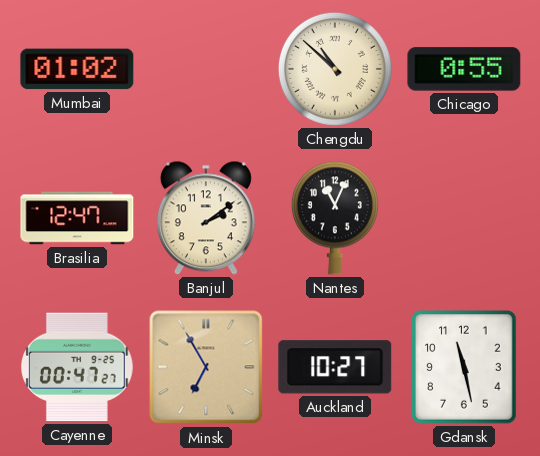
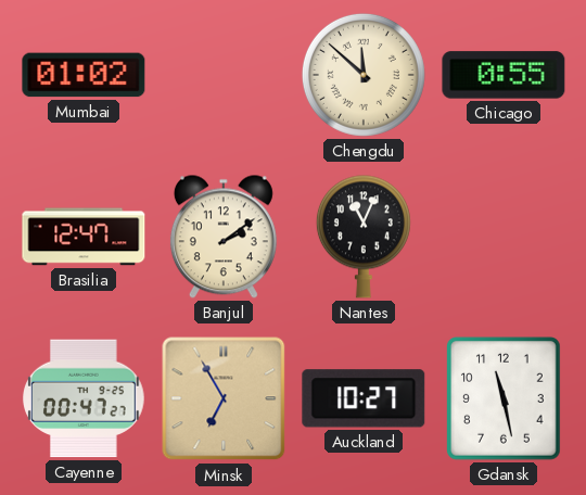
Chengdu: 10:52 -> 11:52
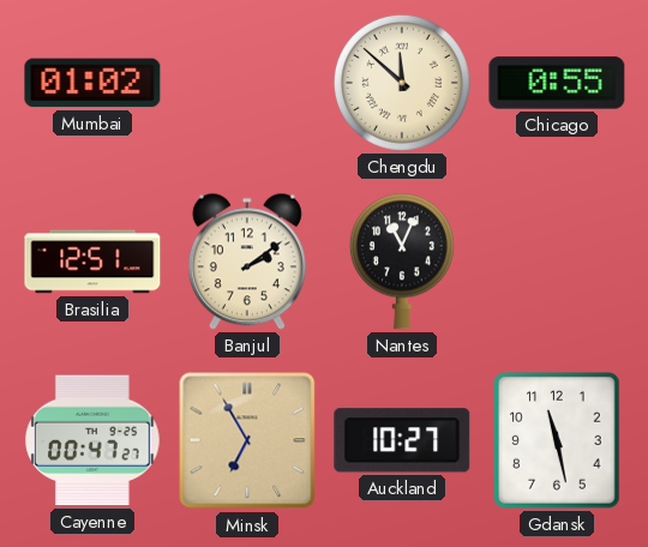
Brasilia: 12:47 -> 12:51
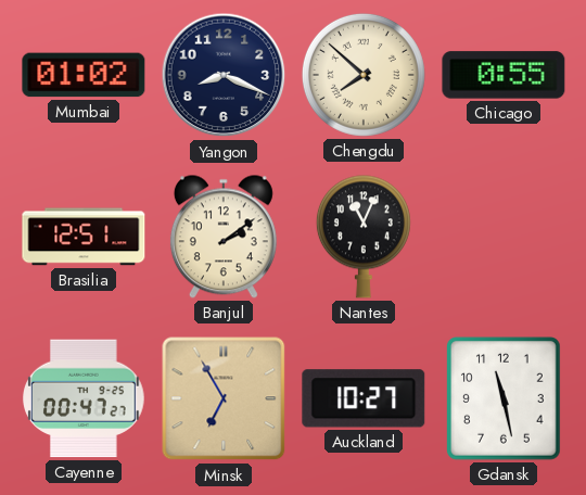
Yangon: none -> 8:19
Chengdu: 11:52 -> 7:52
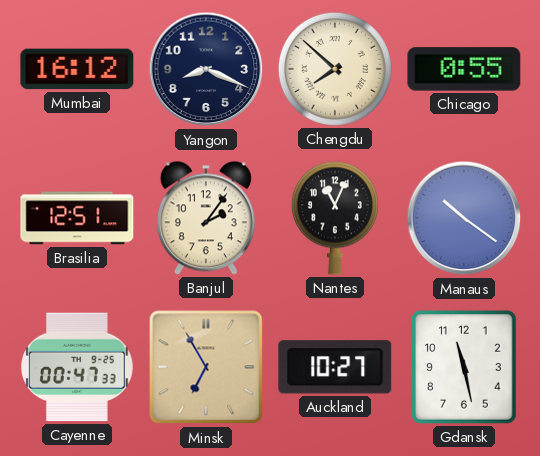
Mumbai: 01:02 -> 16:12
Banjul: 2:09 -> 2:06
Manaus: none -> 10:21
Cayenne: 00:47:27 -> 00:47:33
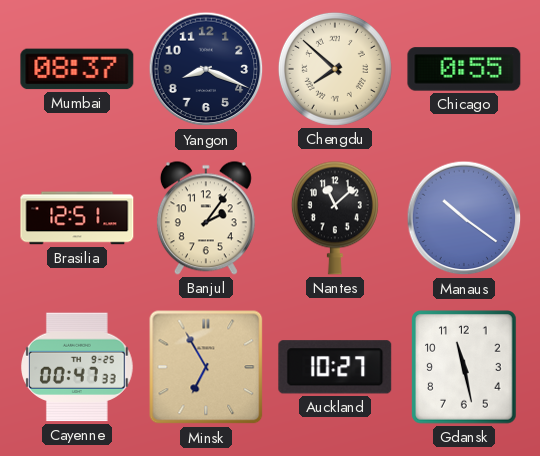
Mumbai: 16:12 -> 08:37
Nantes: 11:04 -> 11:08
